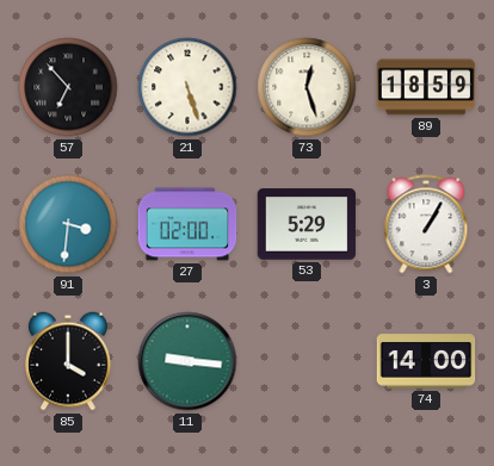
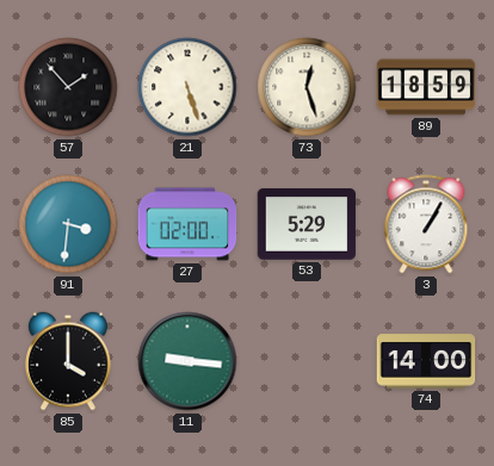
57: 6:53 -> 1:53
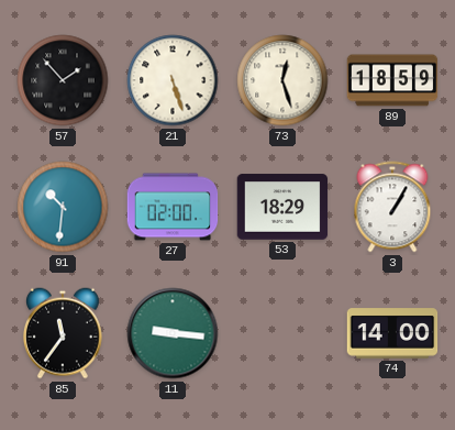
91: 3:31 -> 10:31
53: 5:29 -> 18:29
85: 4:00 -> 11:36
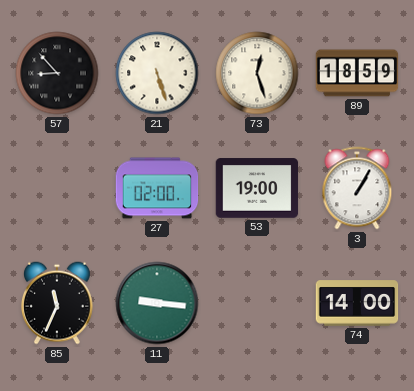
57: 1:53 -> 8:53
91: 10:31 -> none
53: 18:29 -> 19:00
85: 11:36 -> 11:34
